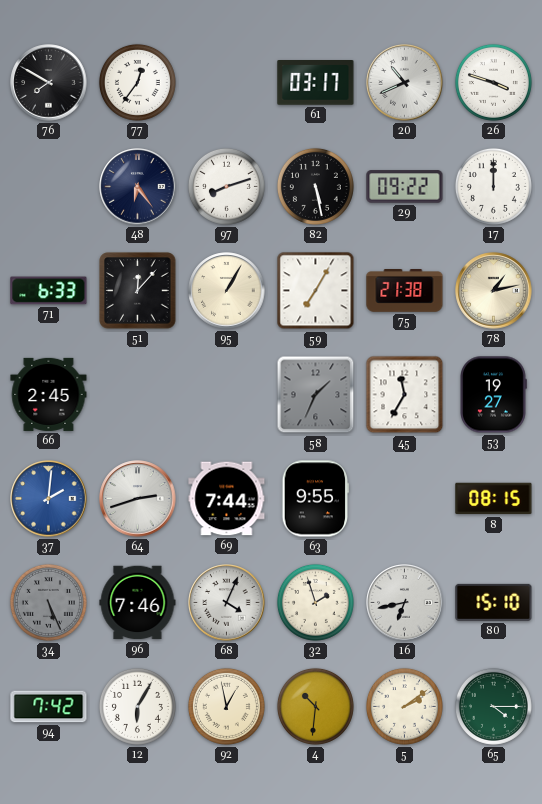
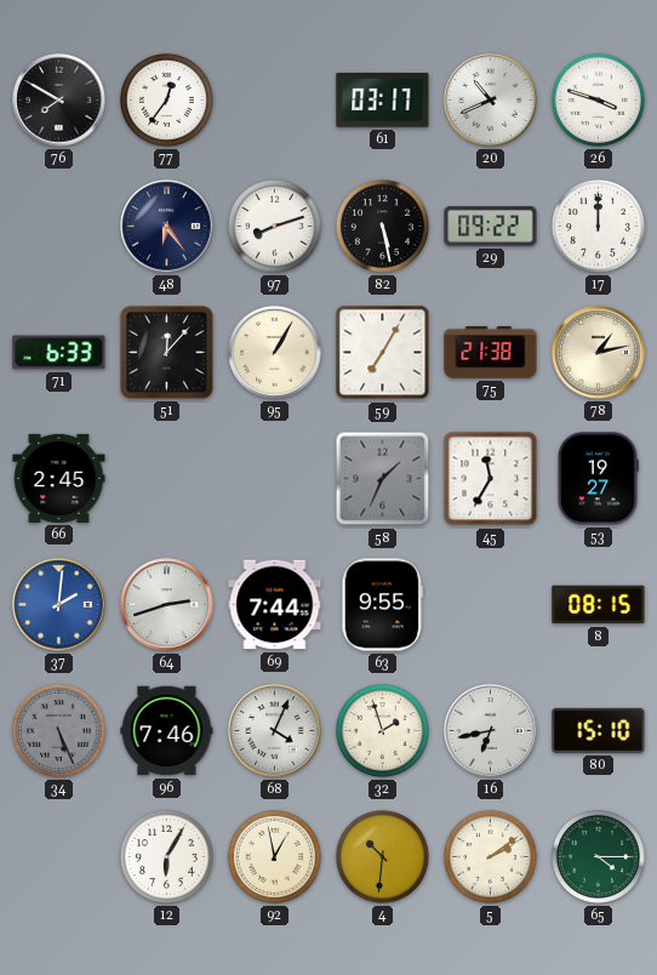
94: 7:42 -> none
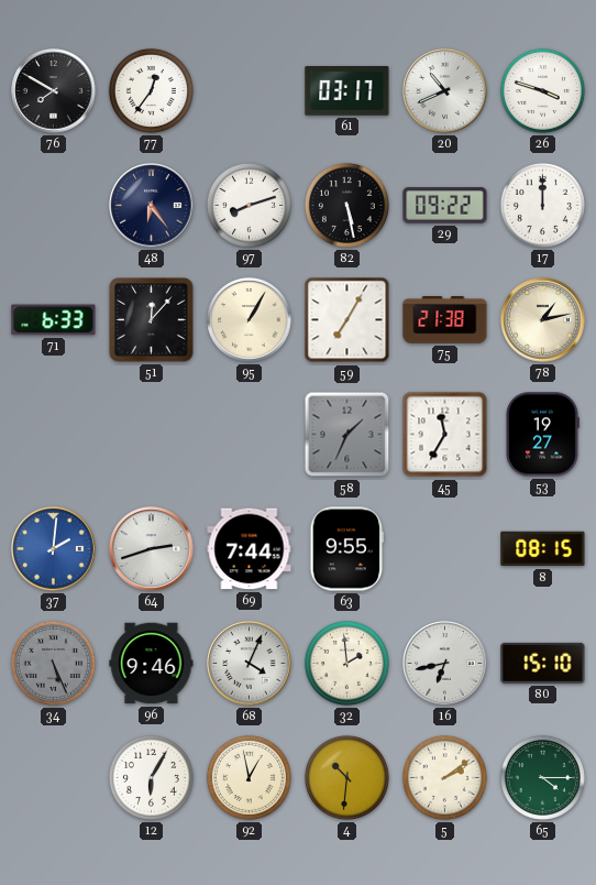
66: 2:45 -> none
96: 7:46 -> 9:46
32: 1:57 -> 1:59
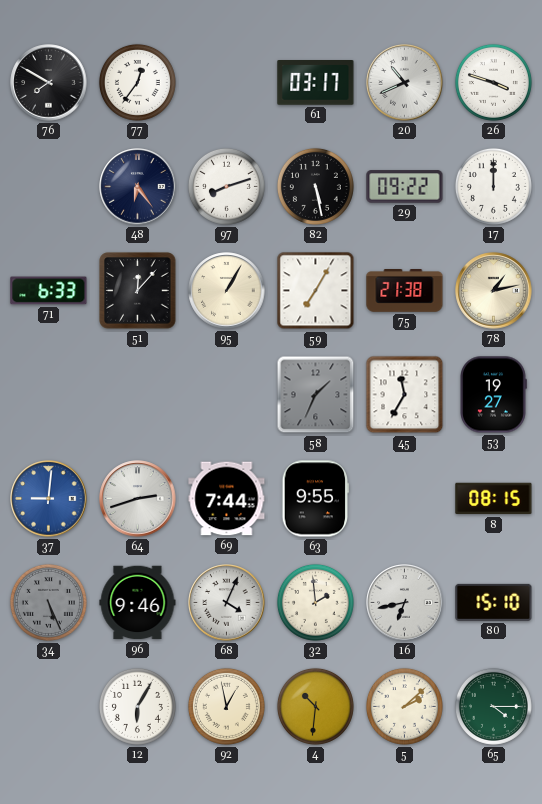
37: 2:01 -> 9:01
5: 2:09 -> 2:08
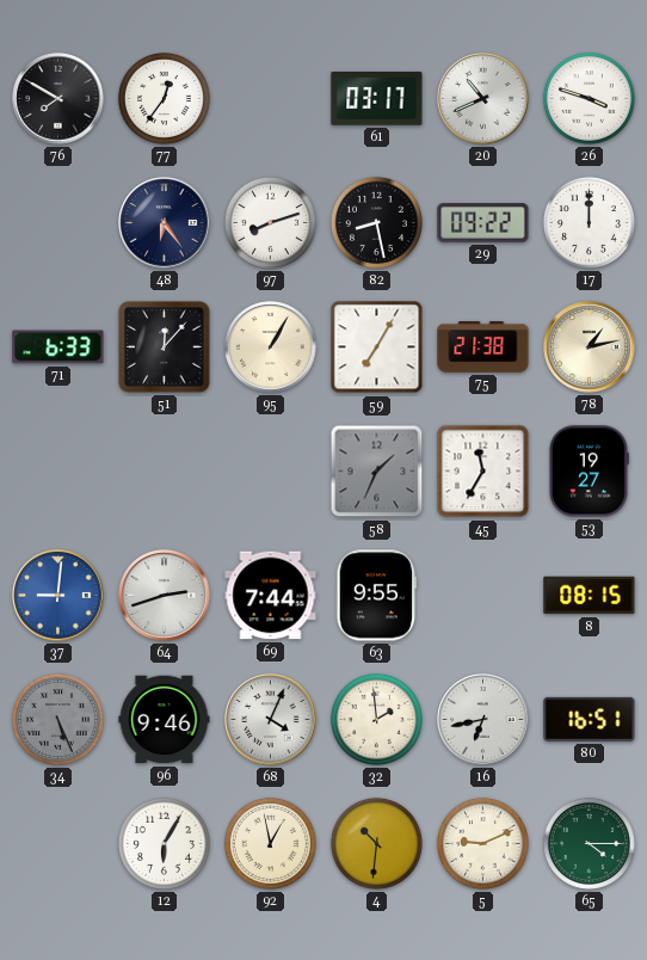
82: 5:28 -> 8:28
80: 15:10 -> 16:51
5: 2:08 -> 9:11
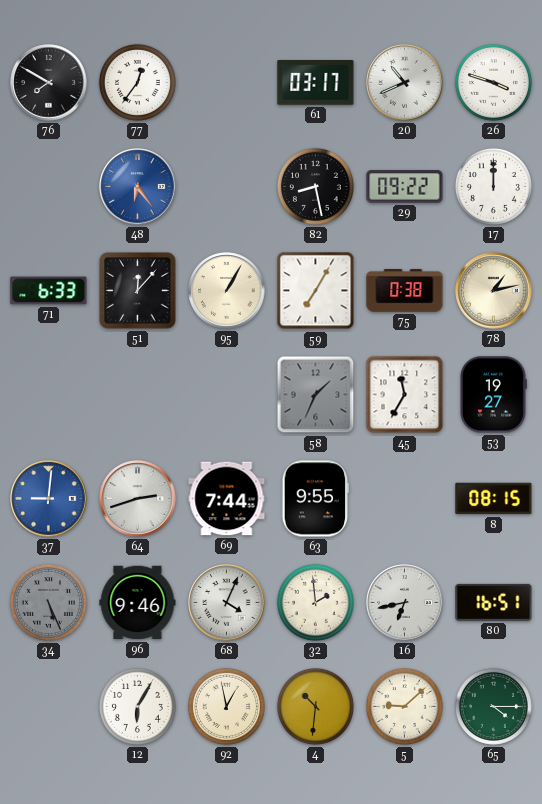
48 dial: navy -> blue
97: 8:12 -> none
75: 21:38 -> 0:38
5: 9:11 -> 9:08
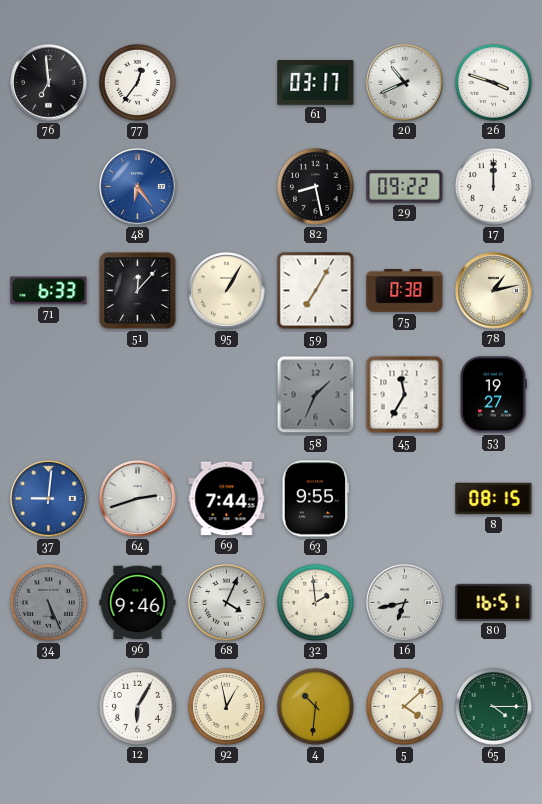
76: 7:50 -> 6:59
5: 9:08 -> 4:08
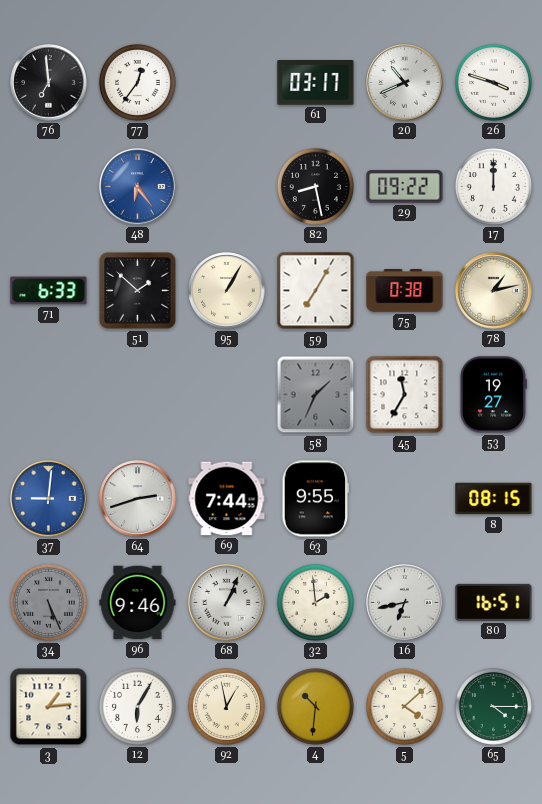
51: 12:07 -> 1:52
68: 4:04 -> 1:04
3: none -> 1:14
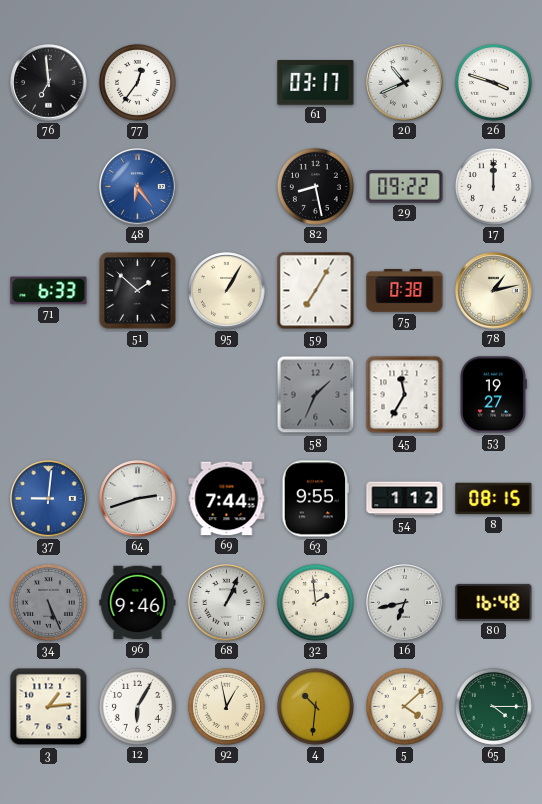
54: none -> 1:12
80: 16:51 -> 16:48
